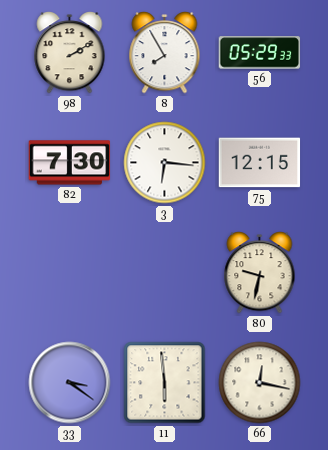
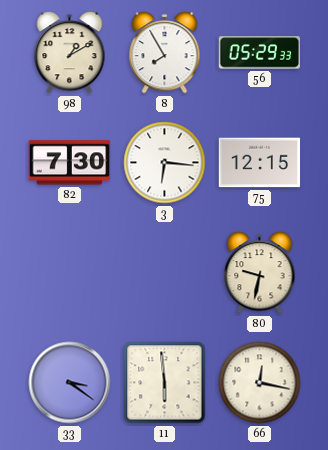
98: 2:10 -> 1:10
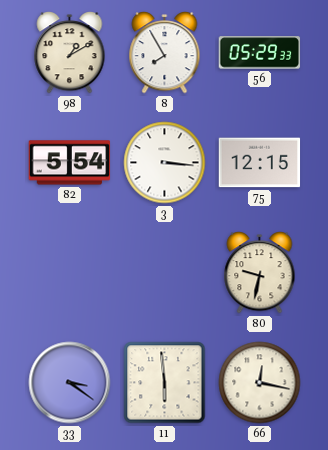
82: 7:30 -> 5:54
3: 6:16 -> 3:16
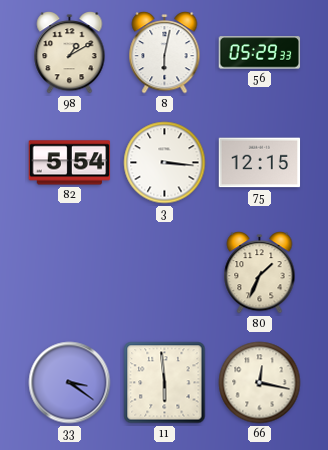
8: 7:55 -> 6:02
80: 9:32 -> 1:34
